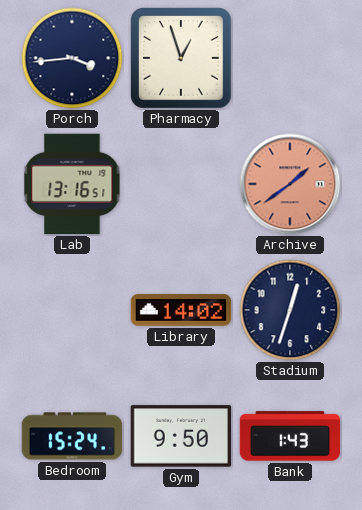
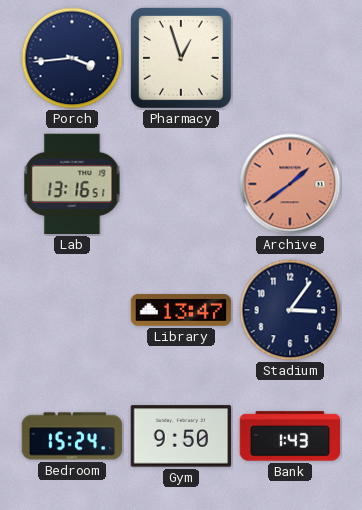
Library: 14:02 -> 13:47
Stadium: 12:33 -> 3:06
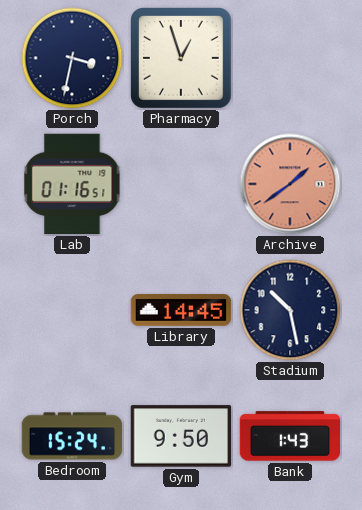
Porch: 3:44 -> 3:32
Lab: 13:16 -> 01:16
Library: 13:47 -> 14:45
Stadium: 3:06 -> 10:28
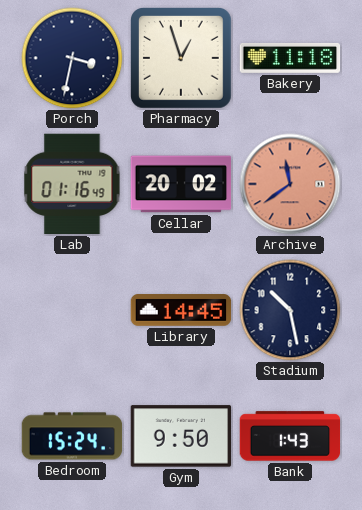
Bakery: none -> 11:18
Lab: 01:16:51 -> 01:16:49
Cellar: none -> 20:02
Archive: 1:39 -> 11:39
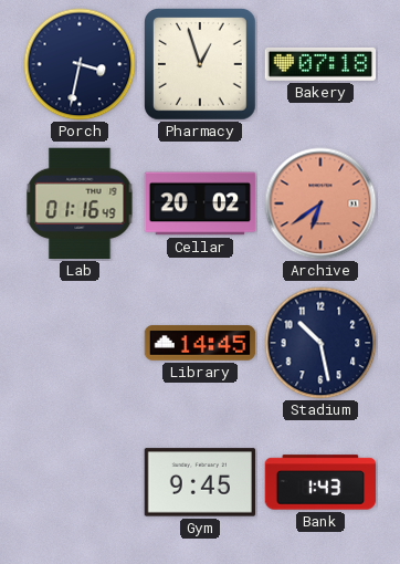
Bakery: 11:18 -> 07:18
Archive: 11:39 -> 6:39
Bedroom: 15:24 -> none
Gym: 9:50 -> 9:45
